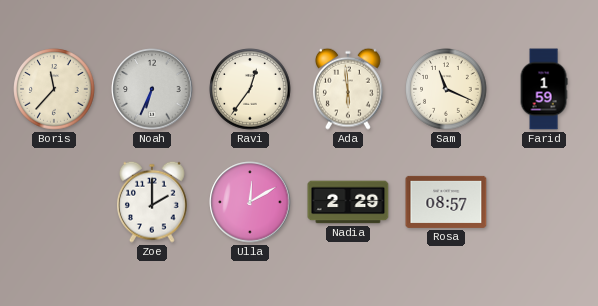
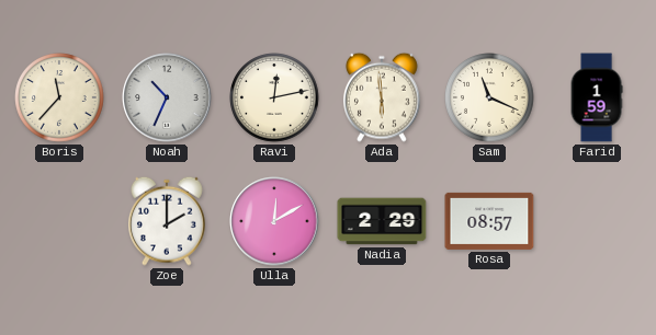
Noah: 6:34 -> 10:34
Ravi: 12:36 -> 12:13
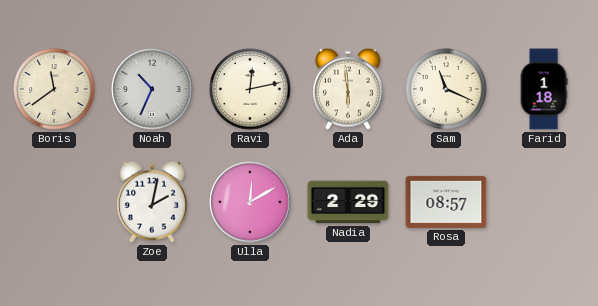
Boris: 11:37 -> 11:39
Farid: 1:59 -> 1:18
Zoe: 2:00 -> 2:02
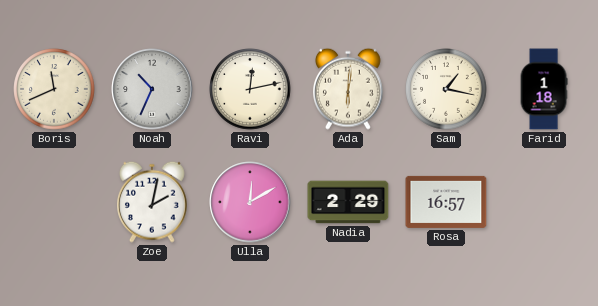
Boris: 11:39 -> 11:41
Ada: 5:59 -> 6:01
Sam: 11:19 -> 1:17
Rosa: 08:57 -> 16:57
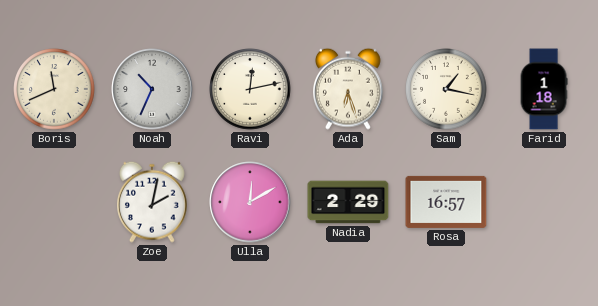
Ada: 6:01 -> 6:27
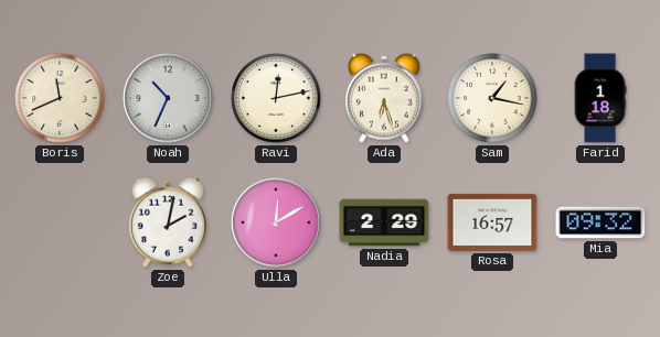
Mia: none -> 09:32
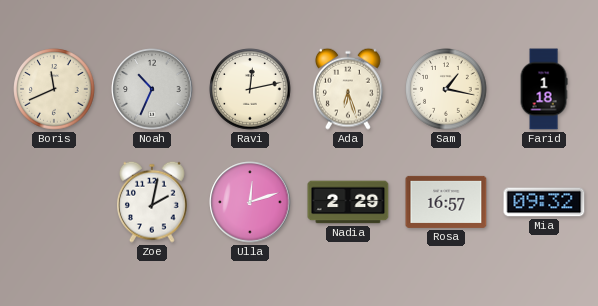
Ulla: 12:10 -> 12:12
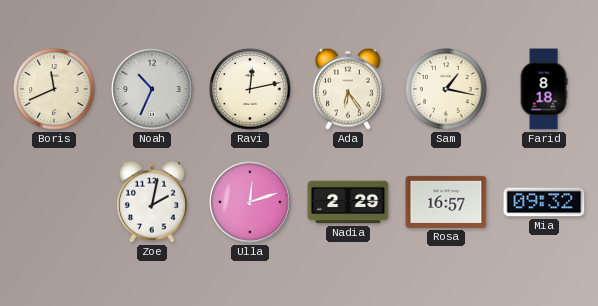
Ada: 6:27 -> 6:24
Farid: 1:18 -> 8:18
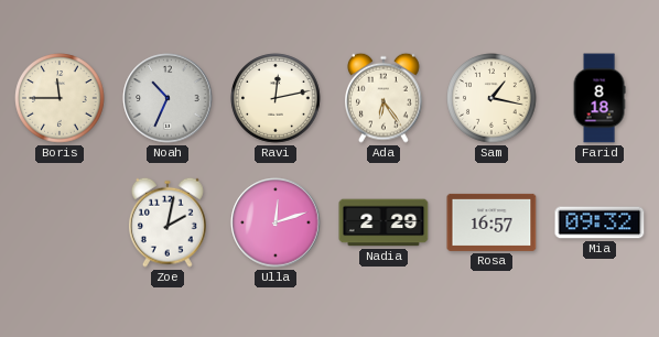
Boris: 11:41 -> 11:45
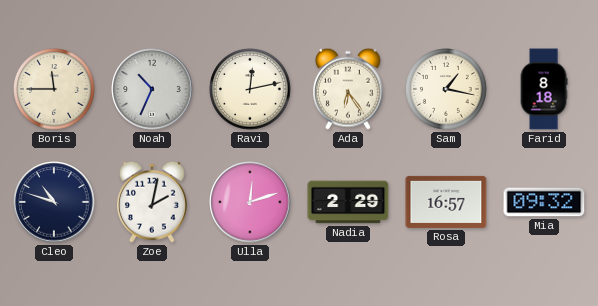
Cleo: none -> 10:48
